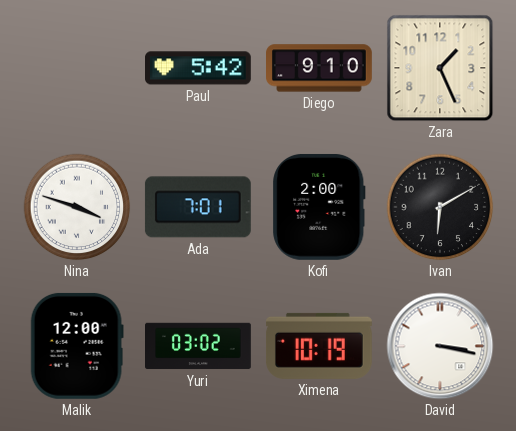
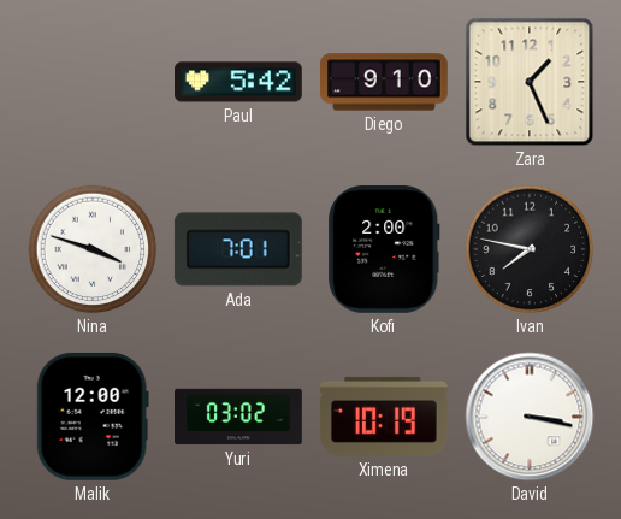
Ivan: 6:10 -> 7:47
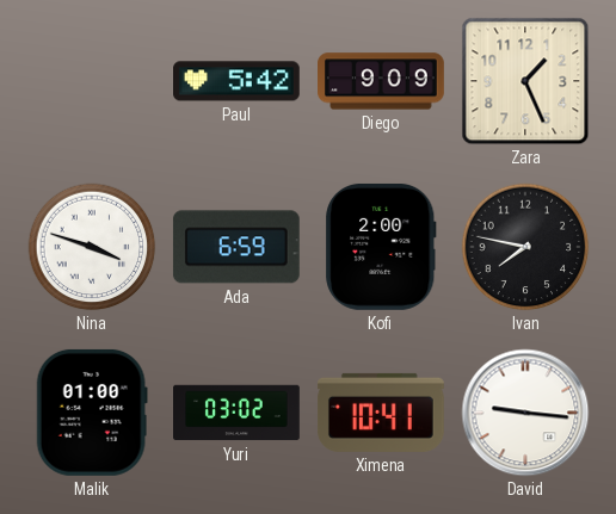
Diego: 9:10 -> 9:09
Ada: 7:01 -> 6:59
Malik: 12:00 -> 01:00
Ximena: 10:19 -> 10:41
David: 3:17 -> 9:16
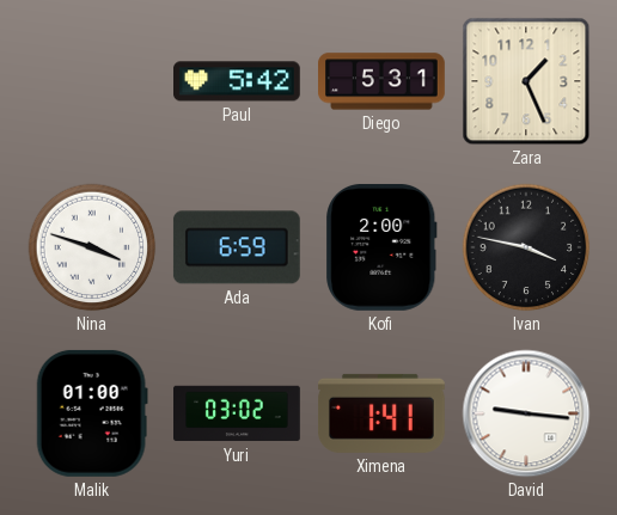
Diego: 9:09 -> 5:31
Ivan: 7:47 -> 3:47
Ximena: 10:41 -> 1:41
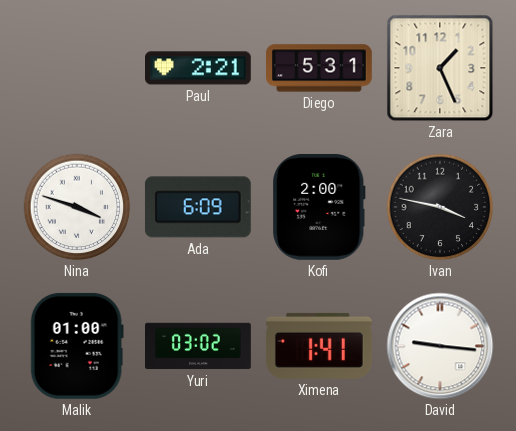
Paul: 5:42 -> 2:21
Ada: 6:59 -> 6:09
